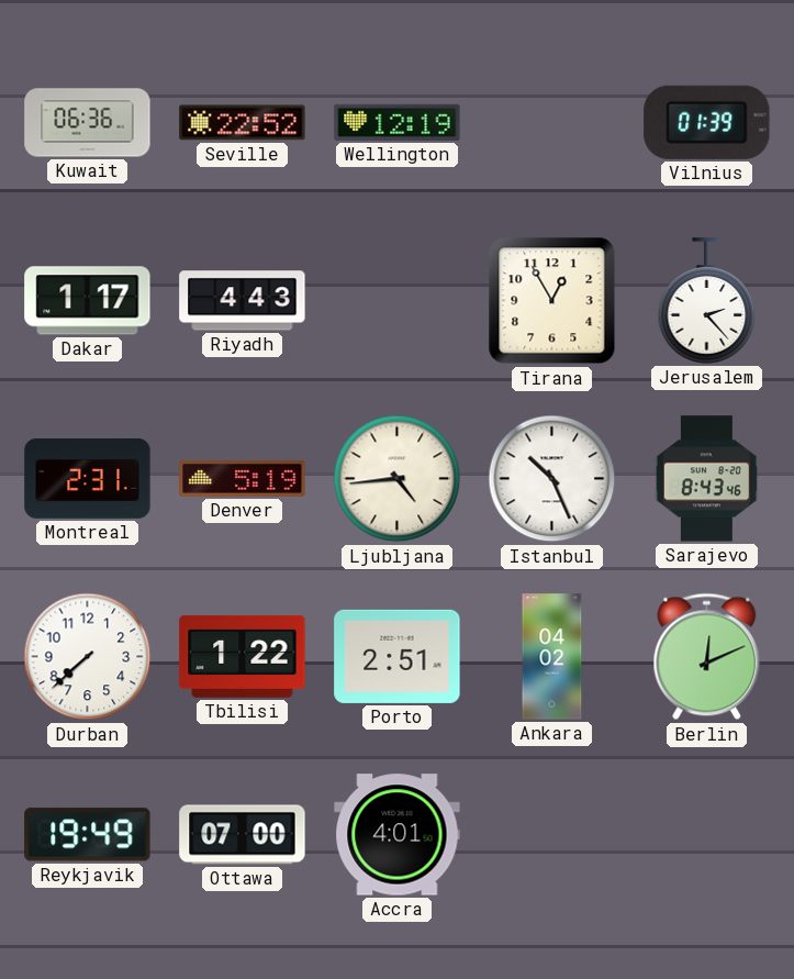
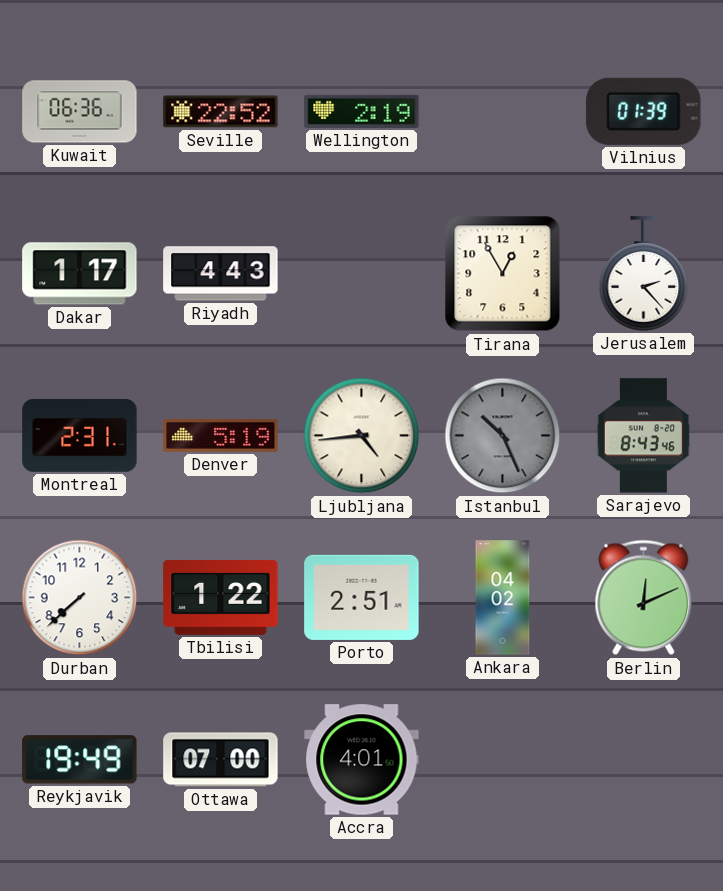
Wellington: 12:19 -> 2:19
Istanbul dial: white -> grey
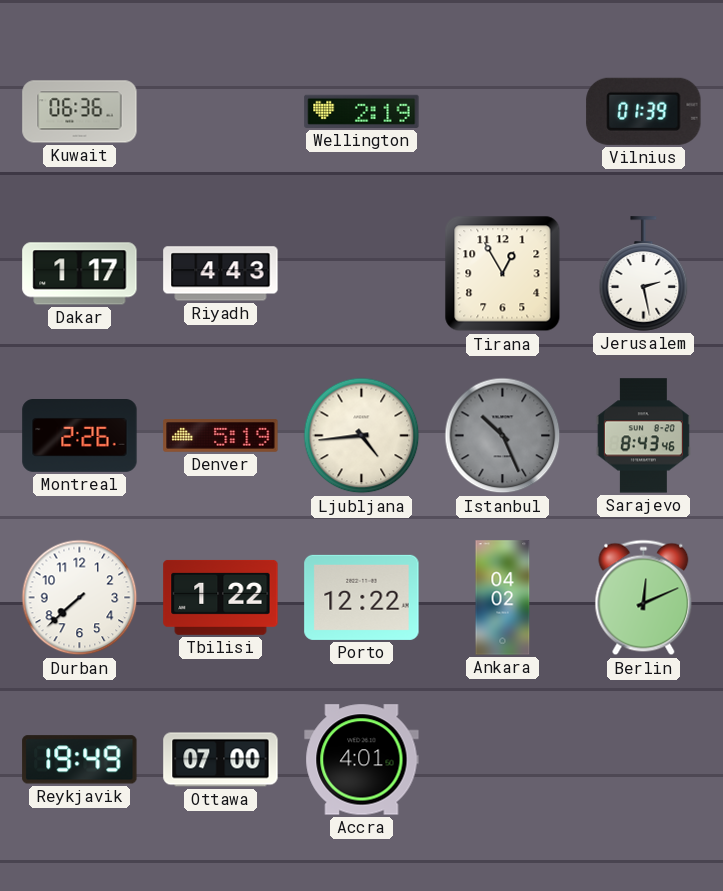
Seville: 22:52 -> none
Jerusalem: 2:23 -> 2:28
Montreal: 2:31 -> 2:26
Porto: 2:51 -> 12:22
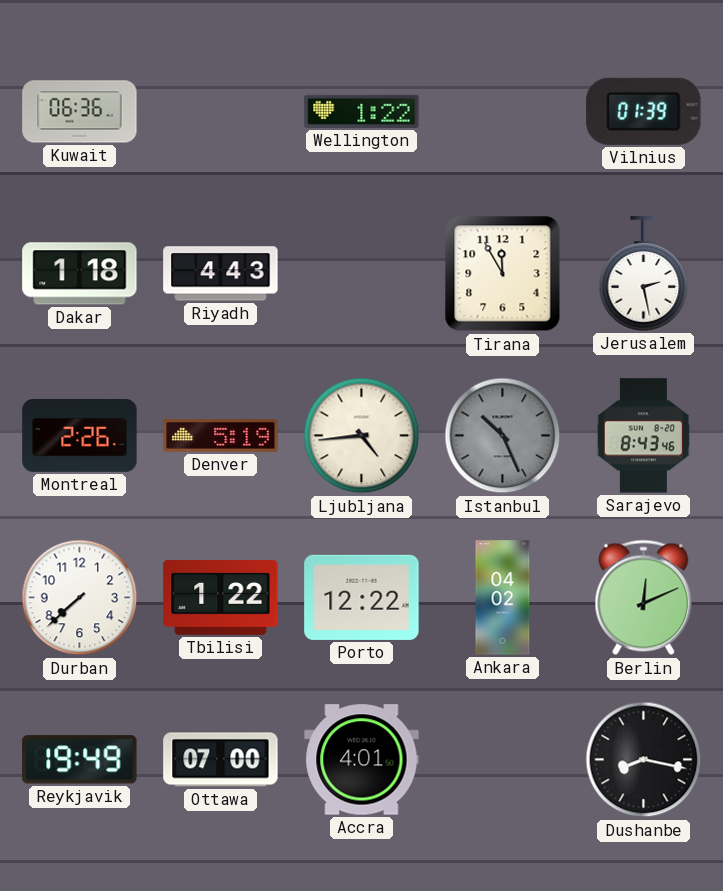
Wellington: 2:19 -> 1:22
Dakar: 1:17 -> 1:18
Tirana: 12:55 -> 11:55
Dushanbe: none -> 8:17
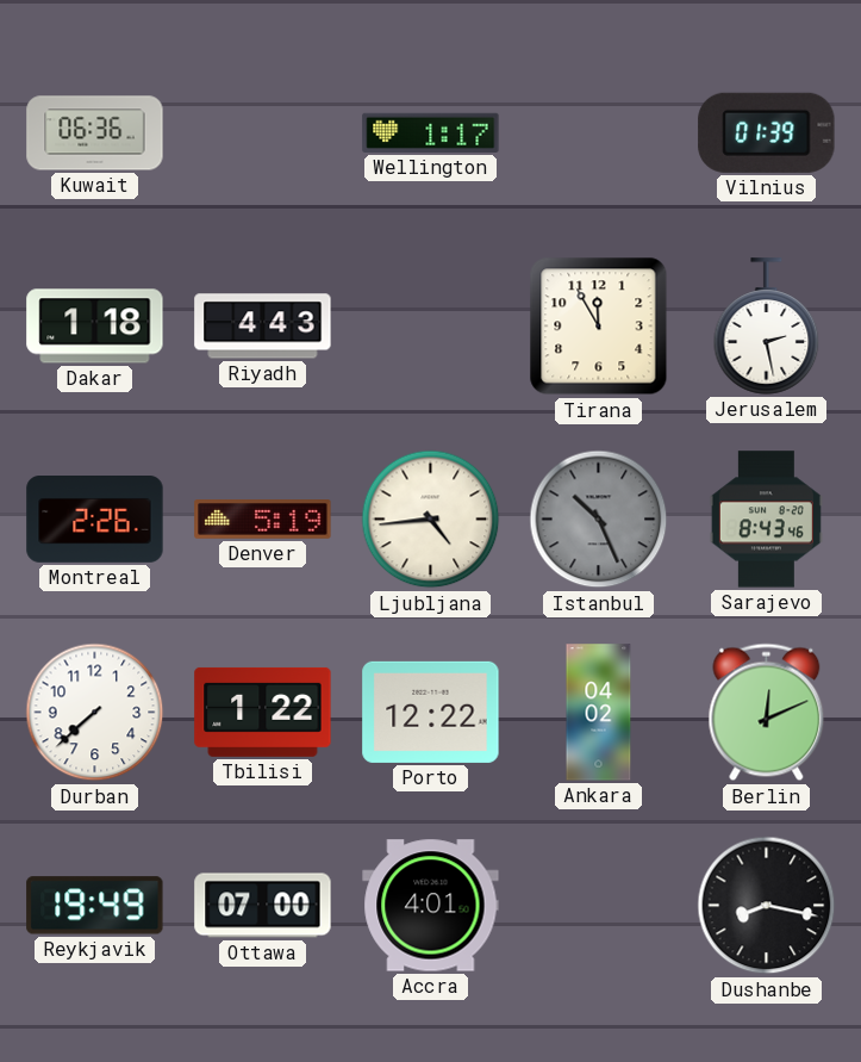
Wellington: 1:22 -> 1:17
